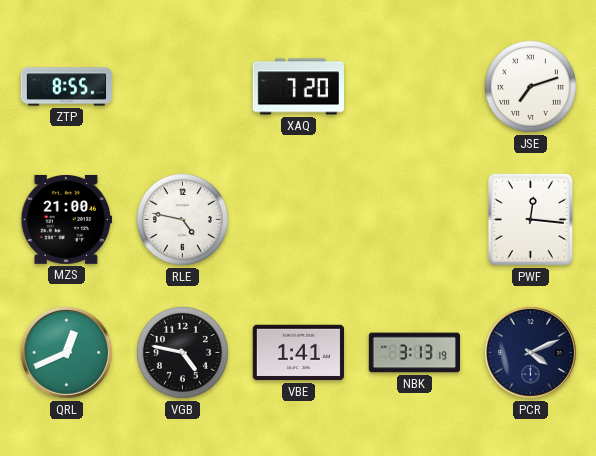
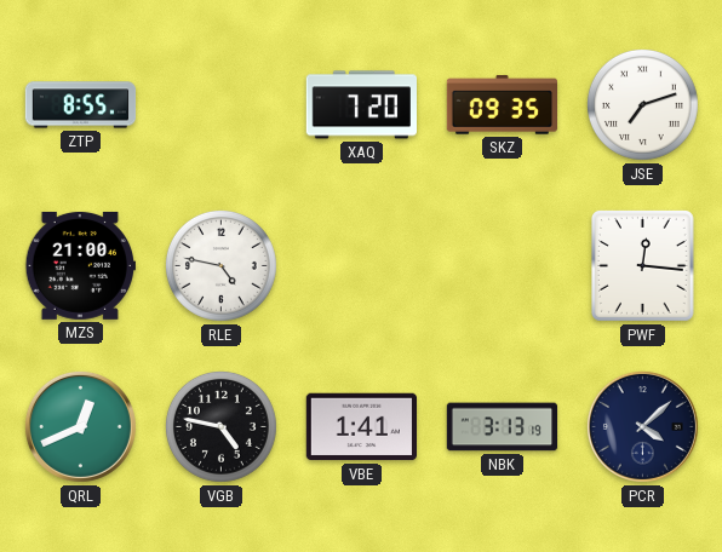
SKZ: none -> 09:35
PCR: 4:11 -> 4:08
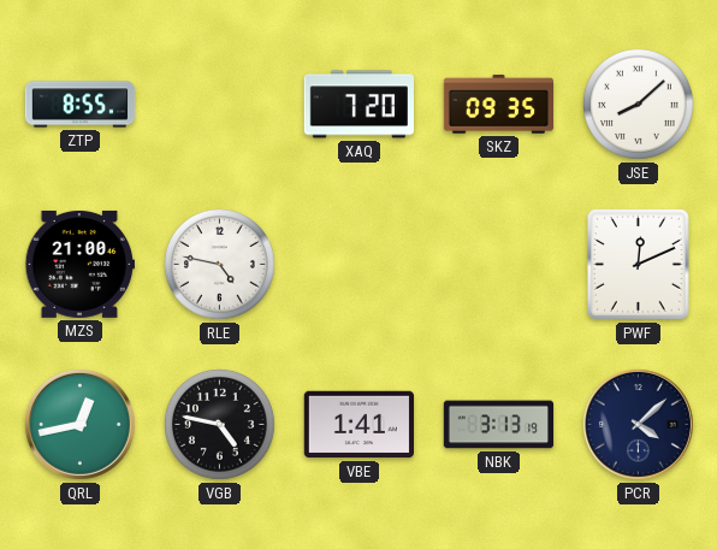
JSE: 7:12 -> 8:08
PWF: 12:16 -> 12:11
QRL: 12:41 -> 12:43
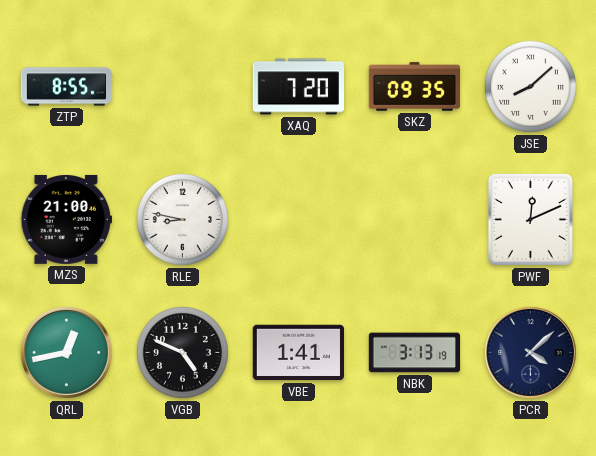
RLE: 4:47 -> 8:47
VGB: 4:47 -> 4:49
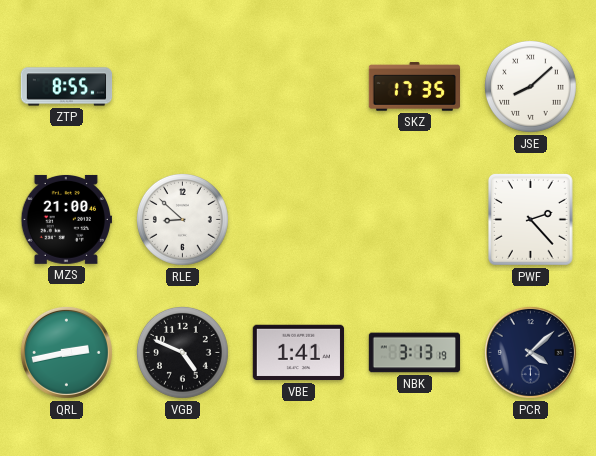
XAQ: 7:20 -> none
SKZ: 09:35 -> 17:35
RLE: 8:47 -> 8:52
PWF: 12:11 -> 2:23
QRL: 12:43 -> 2:43
